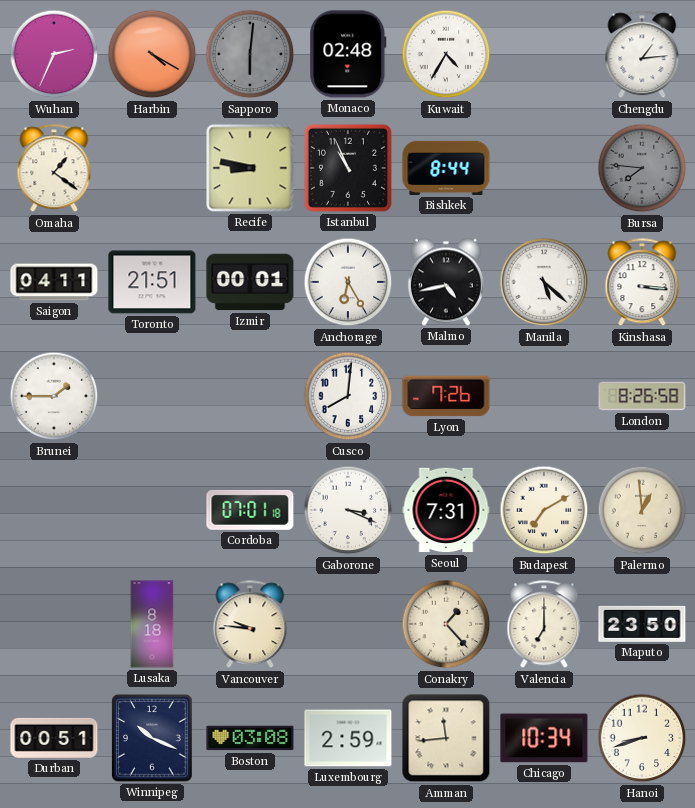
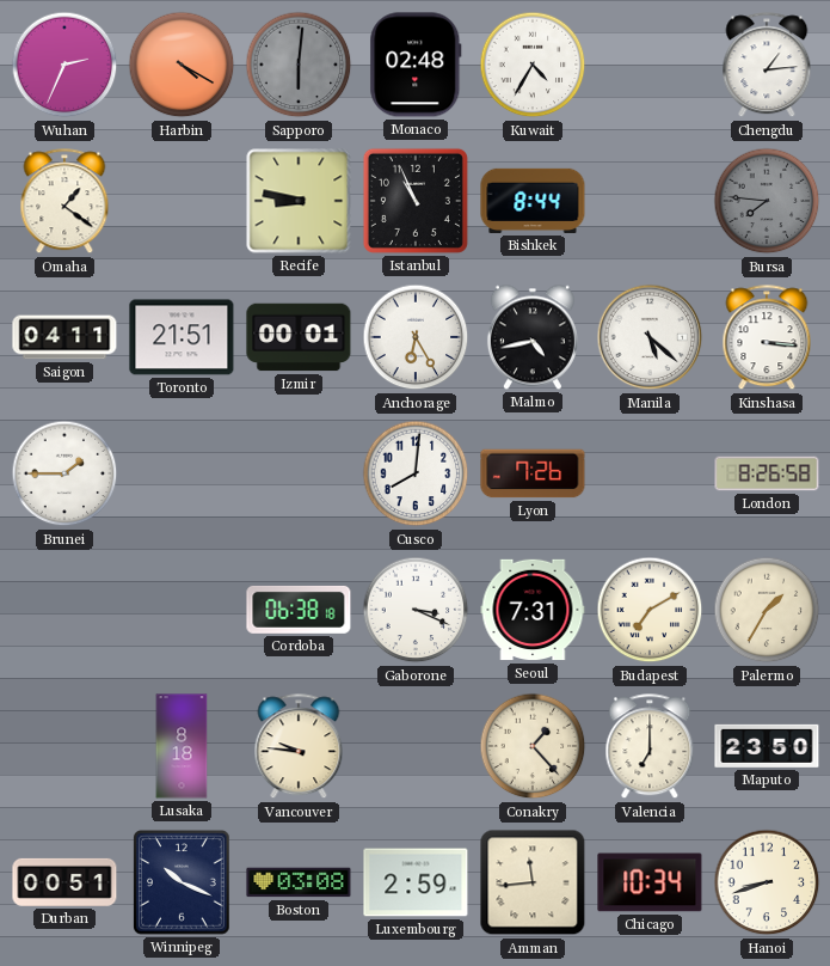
Cordoba: 07:01 -> 06:38
Palermo: 12:59 -> 1:35
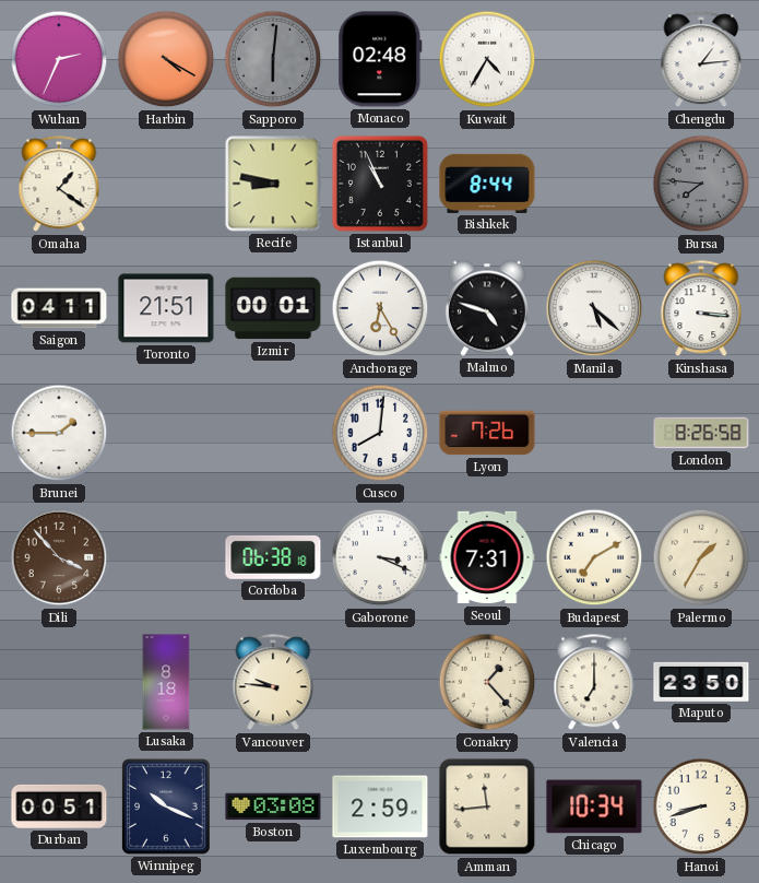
Malmo: 4:43 -> 4:48
Dili: none -> 3:53
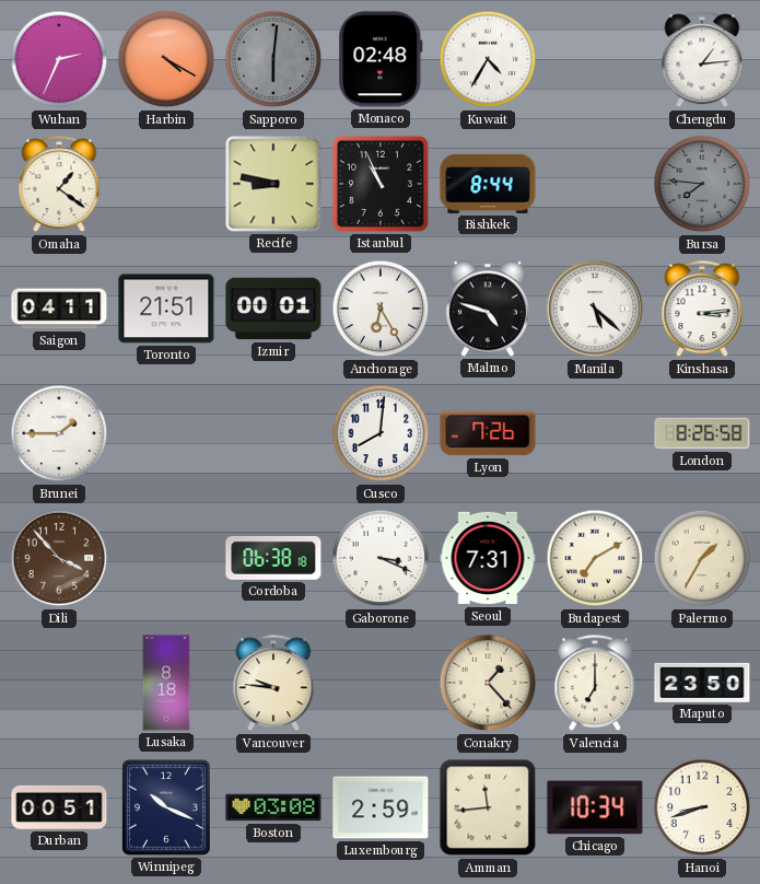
Kinshasa: 3:16 -> 3:14
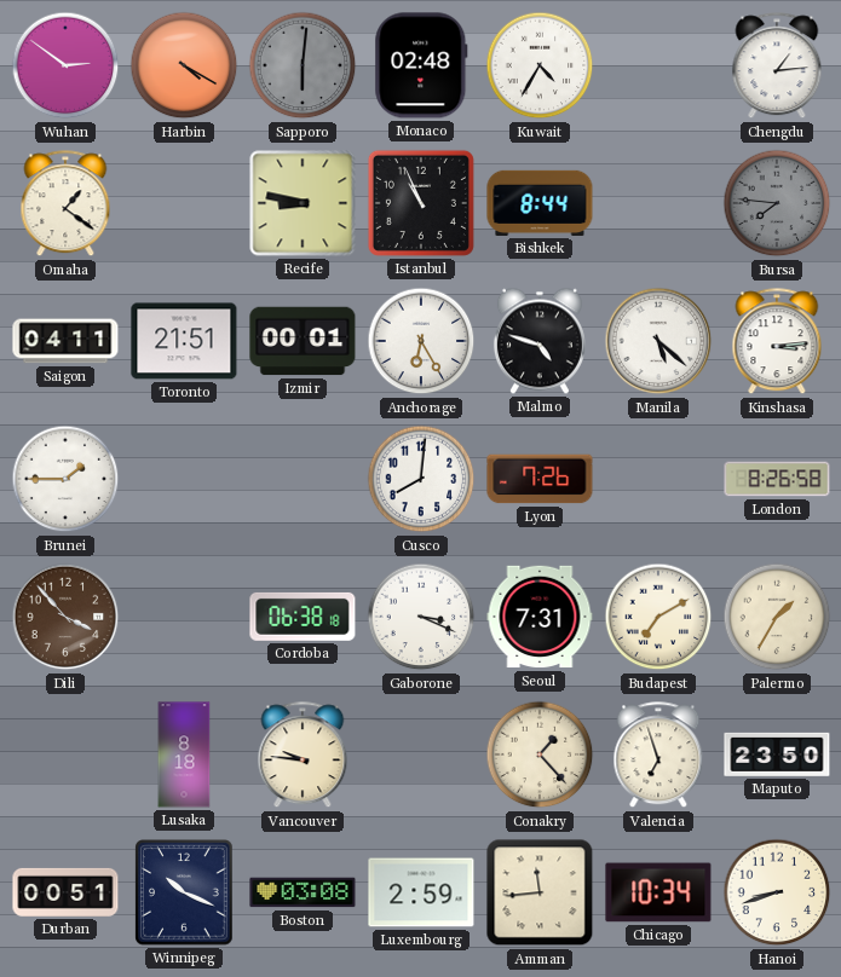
Wuhan: 2:34 -> 2:51
Valencia: 7:00 -> 6:57
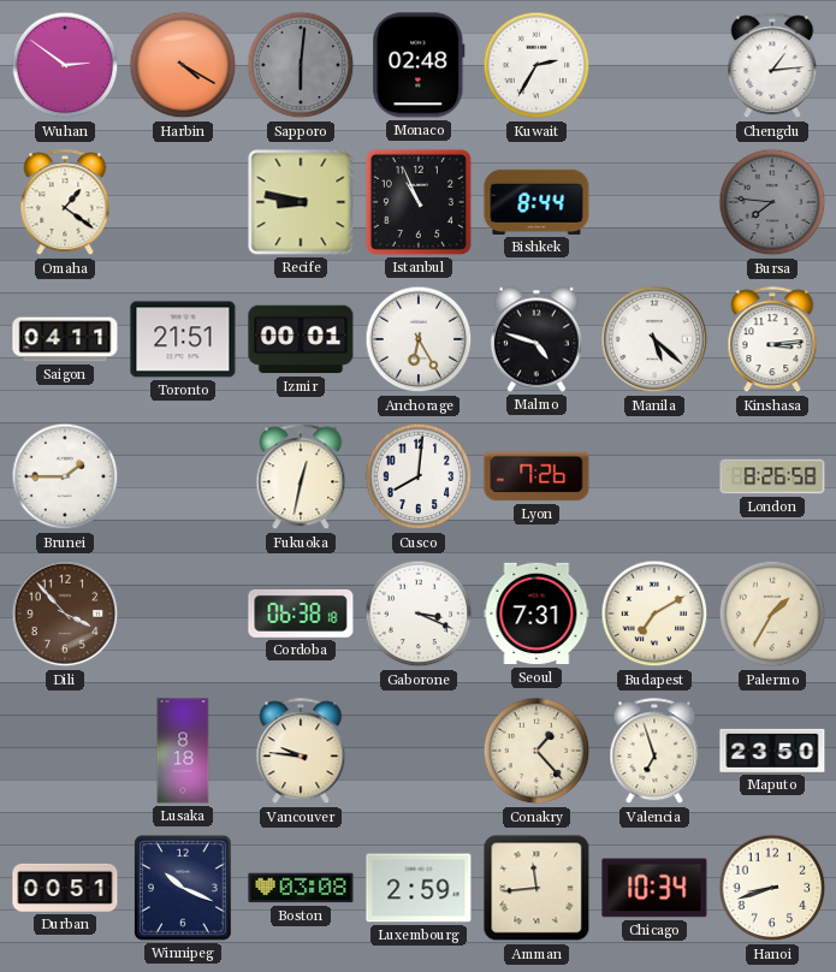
Kuwait: 4:35 -> 2:35
Fukuoka: none -> 12:32
